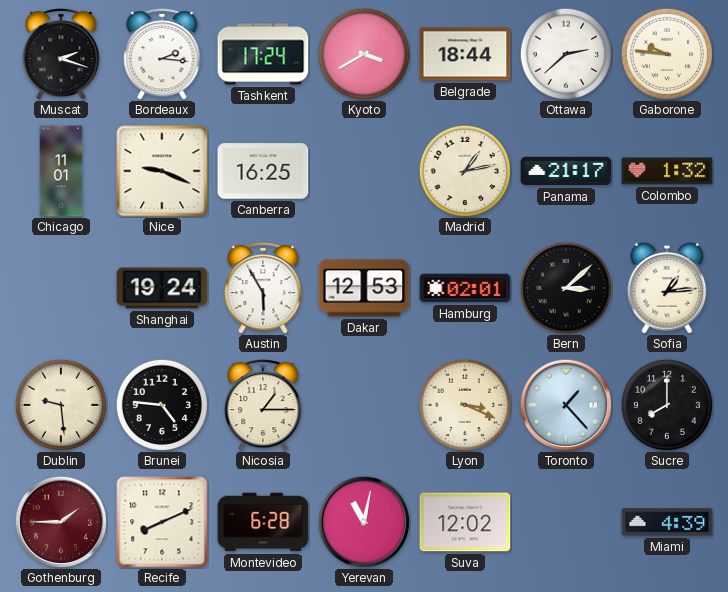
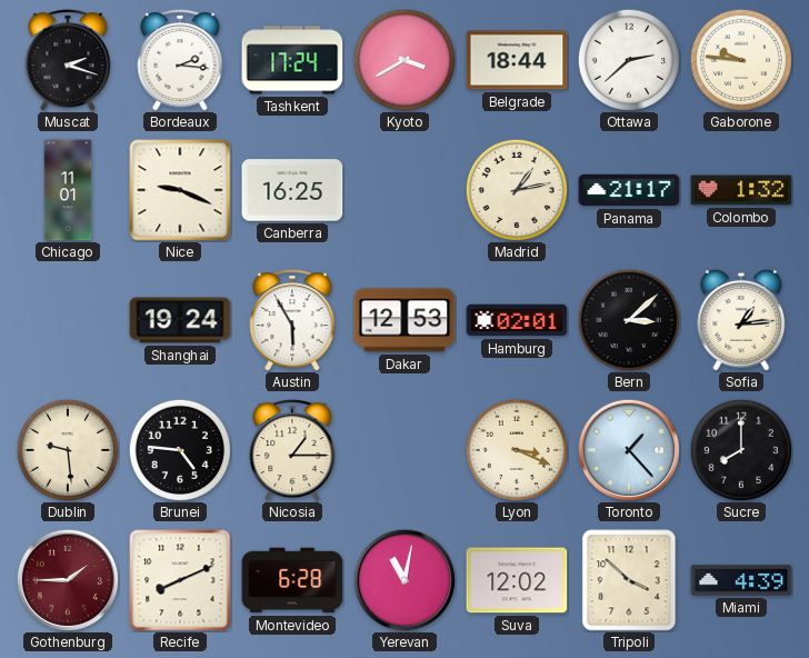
Tripoli: none -> 3:52
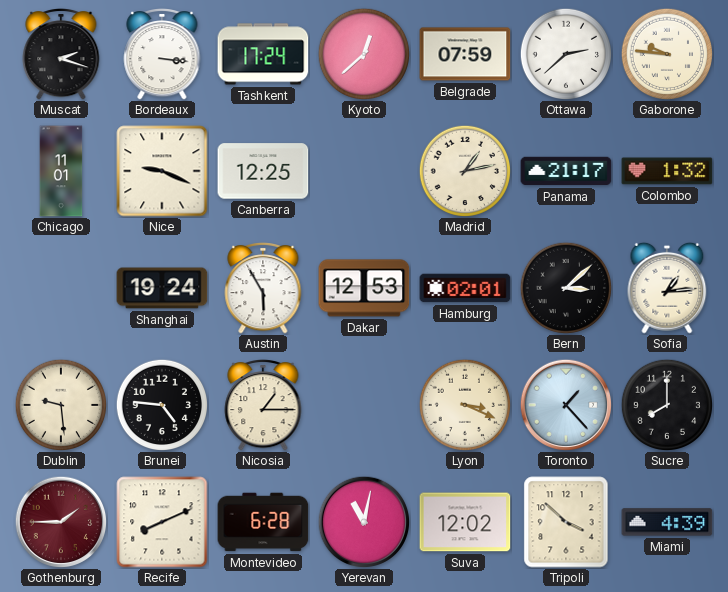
Bordeaux: 2:16 -> 3:16
Kyoto: 3:40 -> 12:38
Belgrade: 18:44 -> 07:59
Canberra: 16:25 -> 12:25
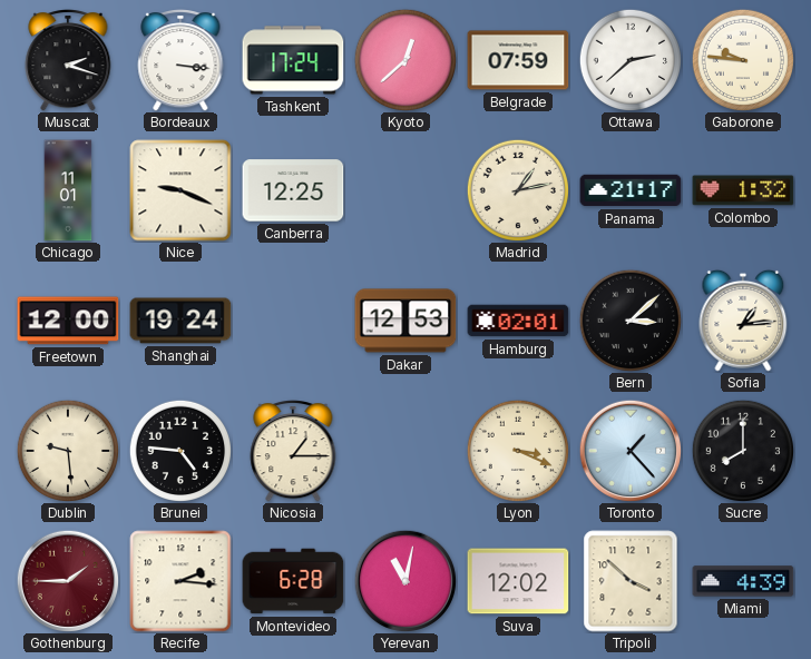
Freetown: none -> 12:00
Austin: 5:55 -> none
Recife: 8:11 -> 2:16
